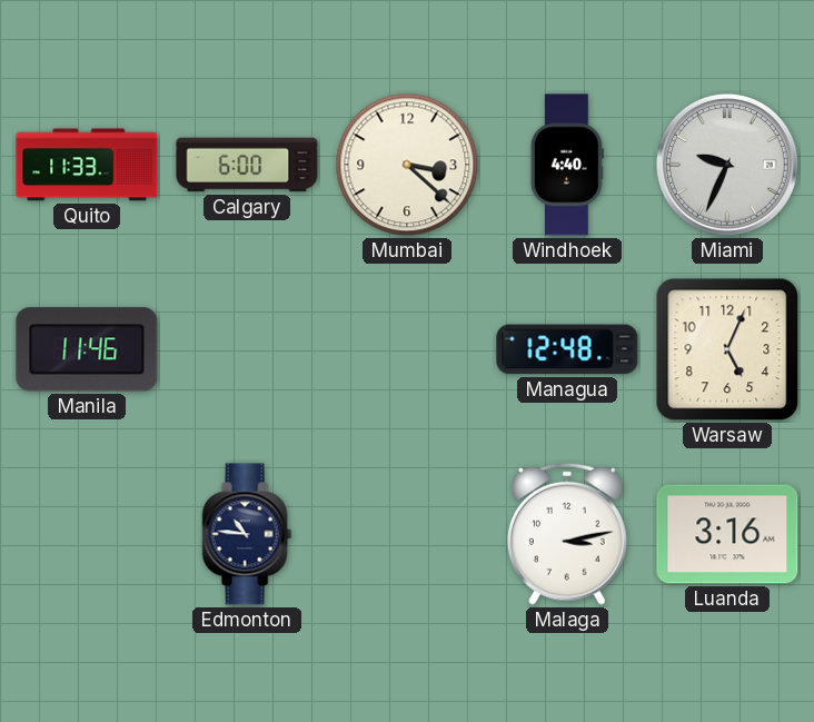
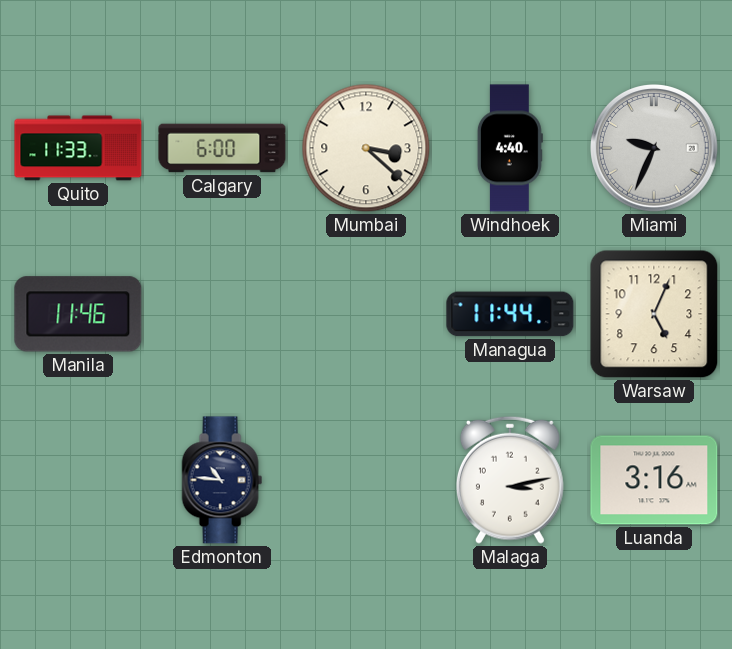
Managua: 12:48 -> 11:44
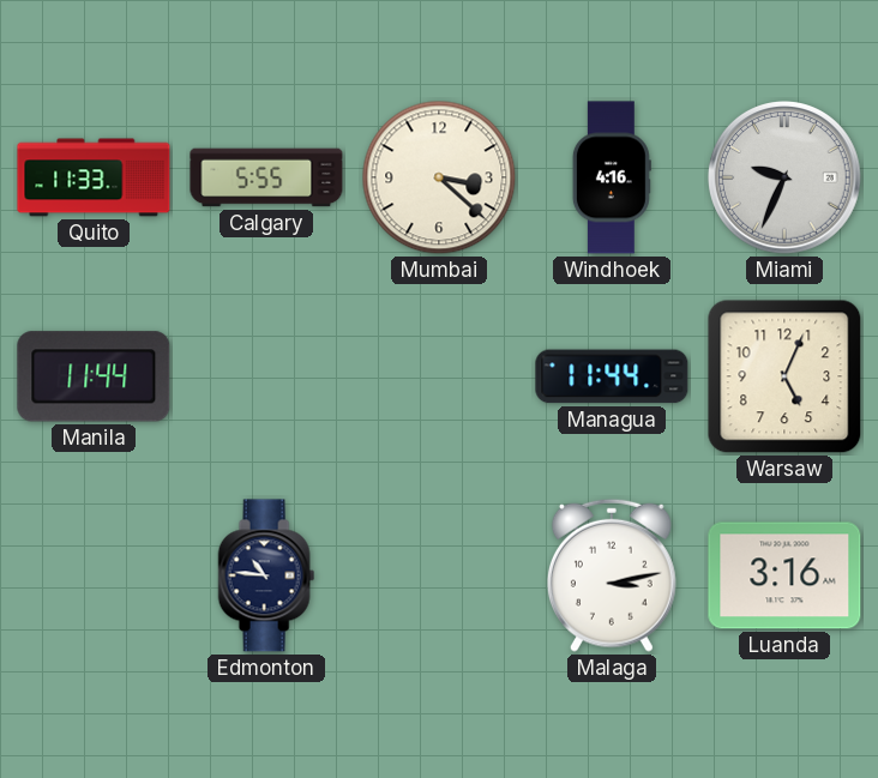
Calgary: 6:00 -> 5:55
Windhoek: 4:40 -> 4:16
Manila: 11:46 -> 11:44
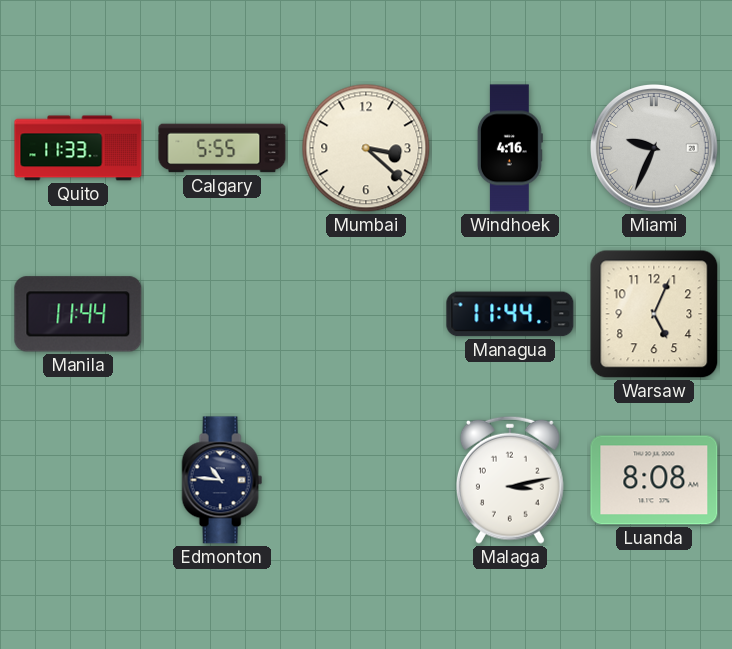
Luanda: 3:16 -> 8:08
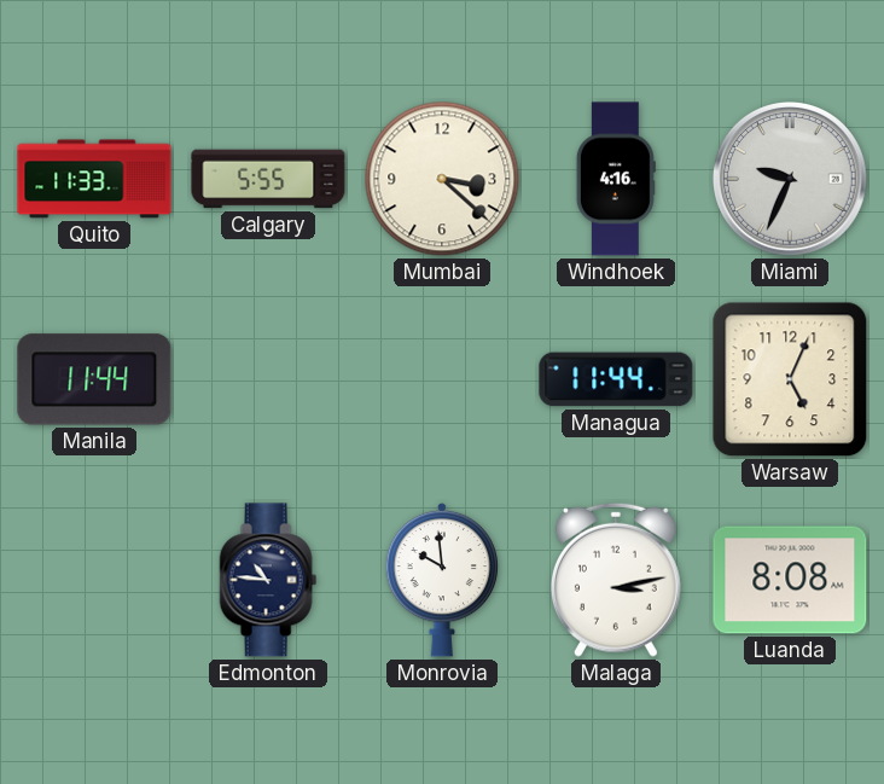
Monrovia: none -> 9:59
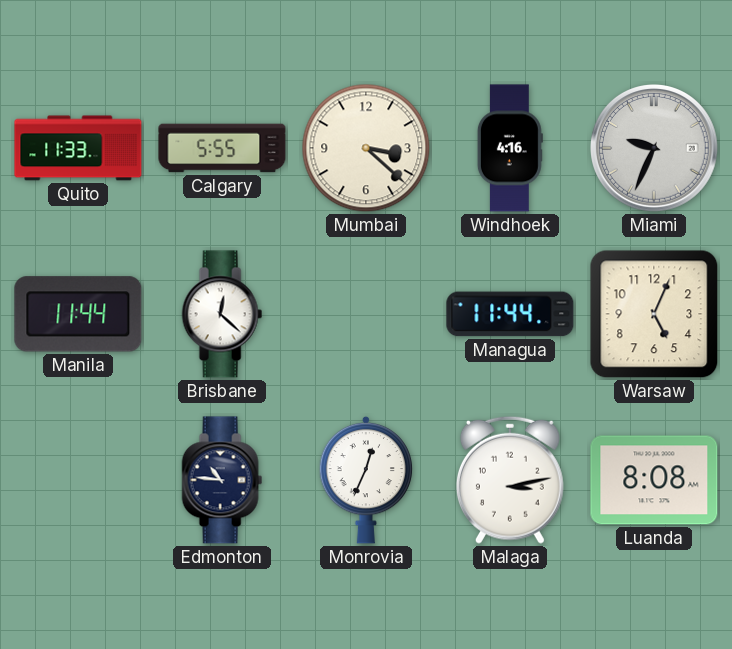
Brisbane: none -> 12:22
Monrovia: 9:59 -> 12:34
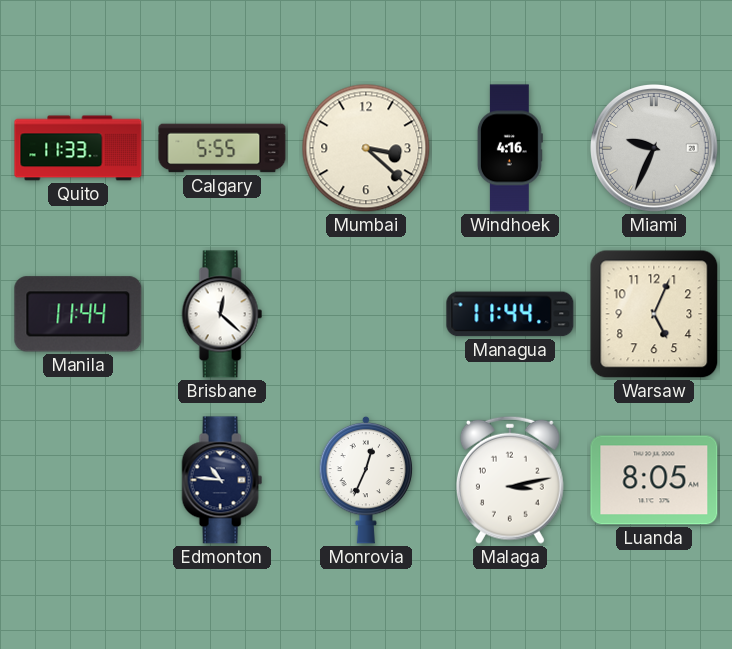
Luanda: 8:08 -> 8:05
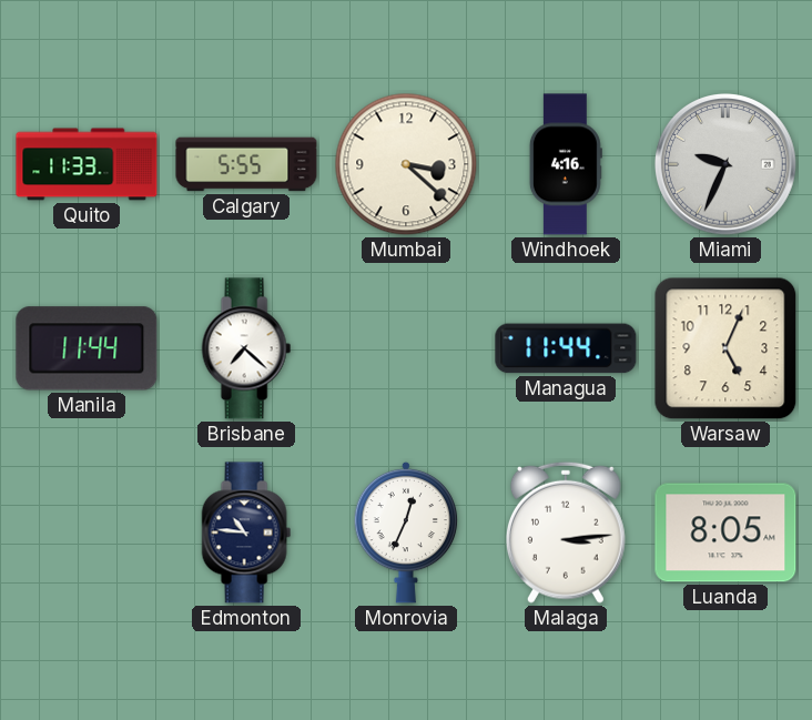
Brisbane: 12:22 -> 7:22
Malaga: 3:13 -> 3:14
